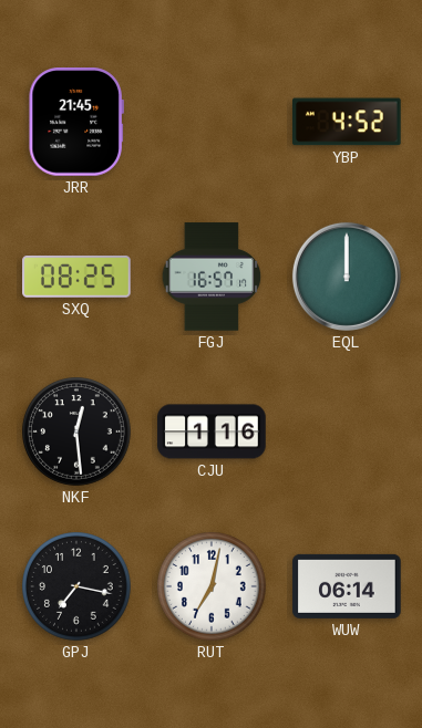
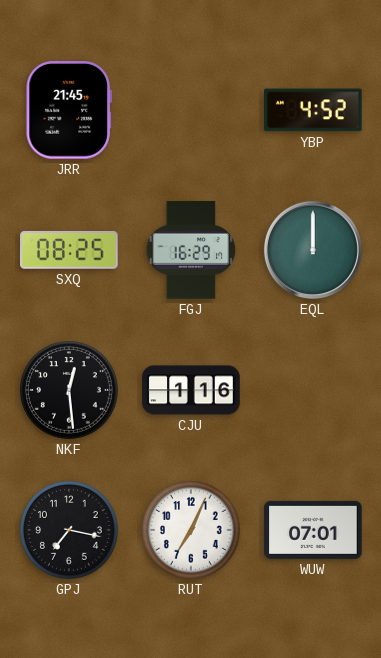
FGJ: 16:57 -> 16:29
RUT: 7:02 -> 7:04
WUW: 06:14 -> 07:01
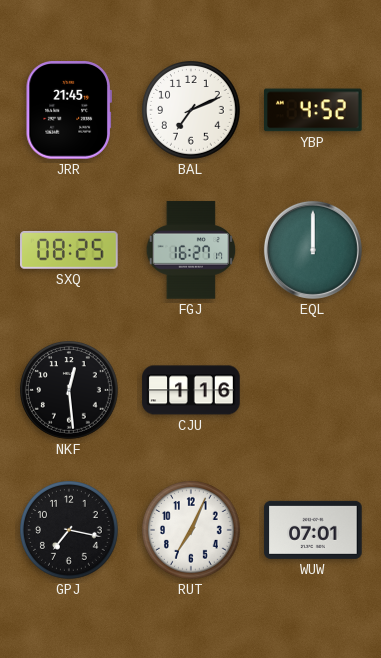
BAL: none -> 7:11
FGJ: 16:29 -> 16:27
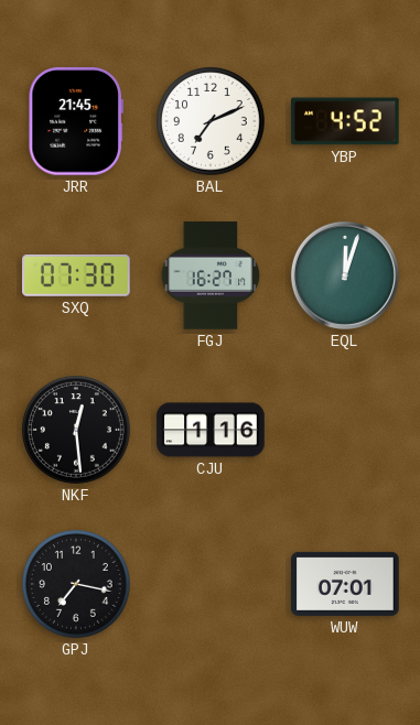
SXQ: 08:25 -> 07:30
EQL: 12:00 -> 12:03
RUT: 7:04 -> none
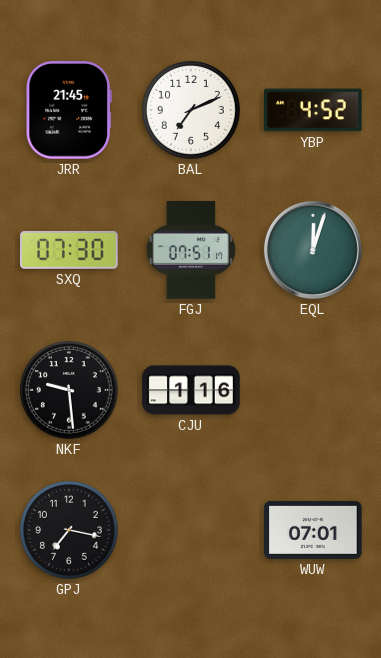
FGJ: 16:27 -> 07:51
NKF: 12:29 -> 9:29
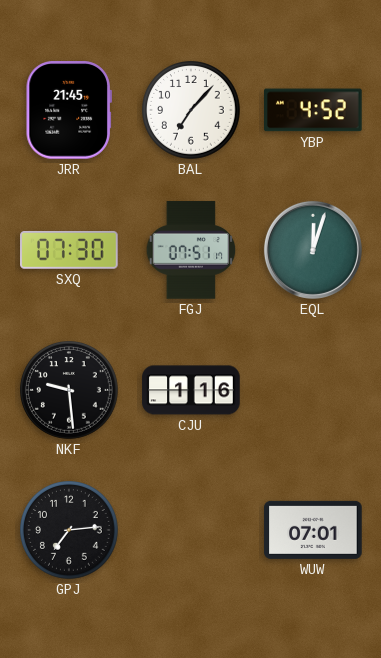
BAL: 7:11 -> 7:07
GPJ: 7:17 -> 7:14
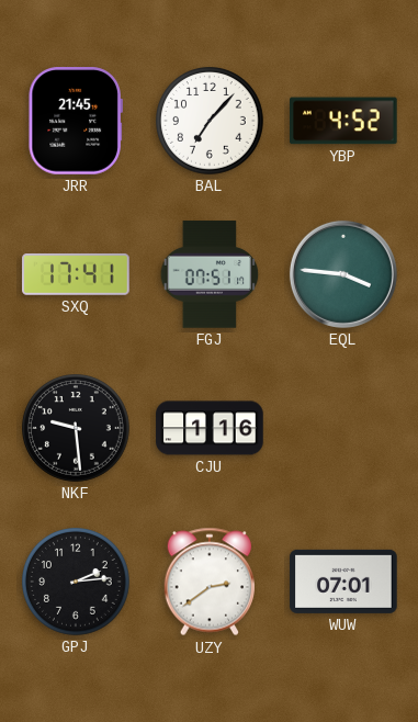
SXQ: 07:30 -> 17:41
EQL: 12:03 -> 3:46
GPJ: 7:14 -> 2:14
UZY: none -> 2:39
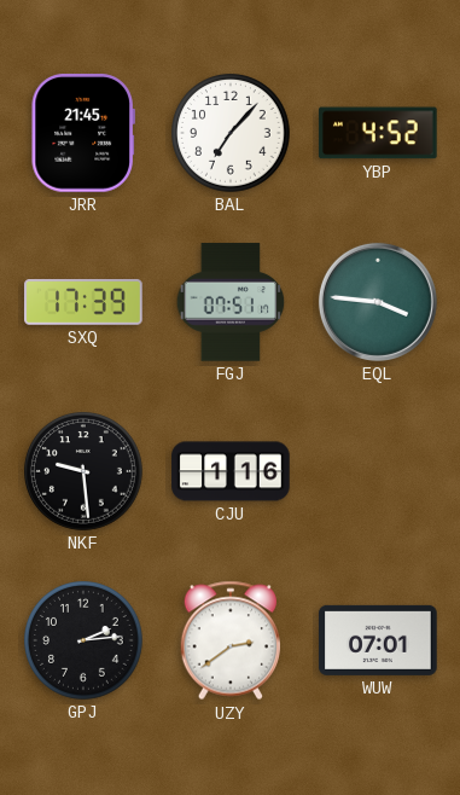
SXQ: 17:41 -> 17:39
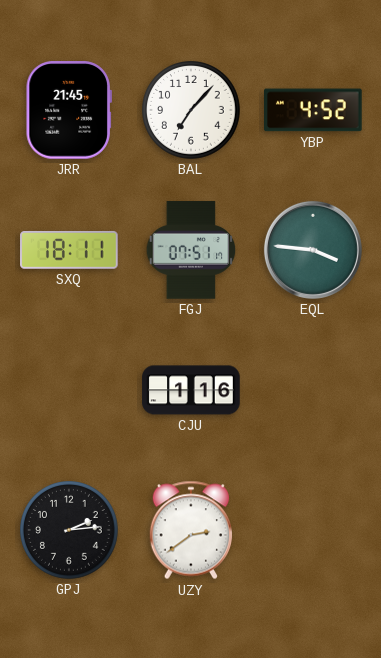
SXQ: 17:39 -> 18:11
NKF: 9:29 -> none
WUW: 07:01 -> none
